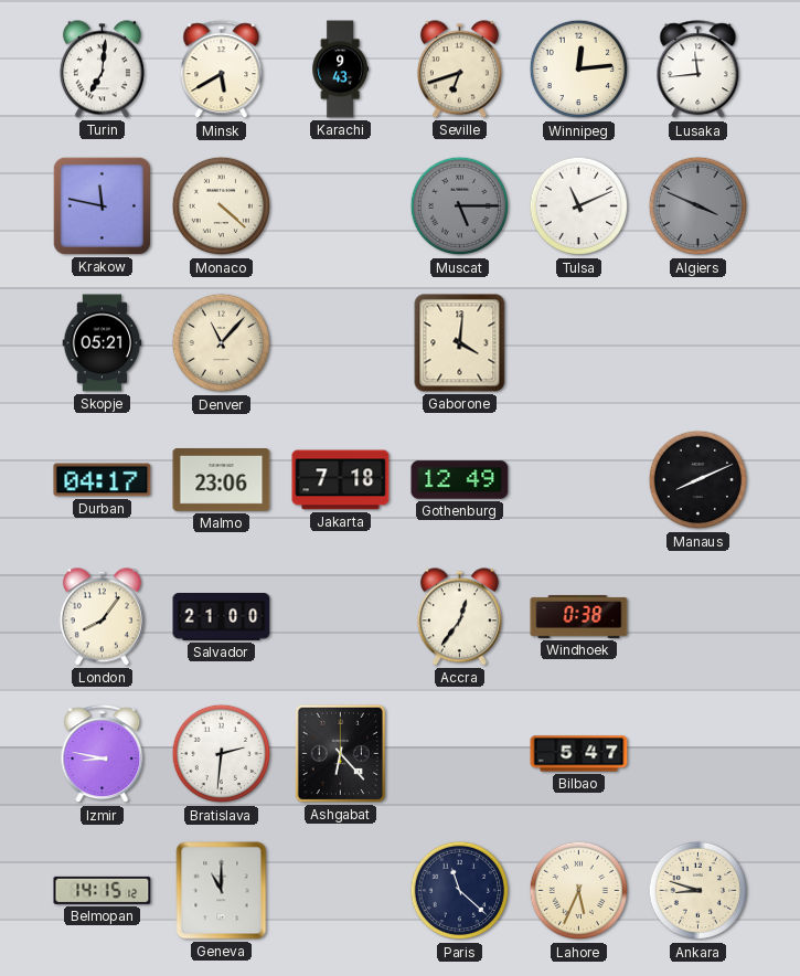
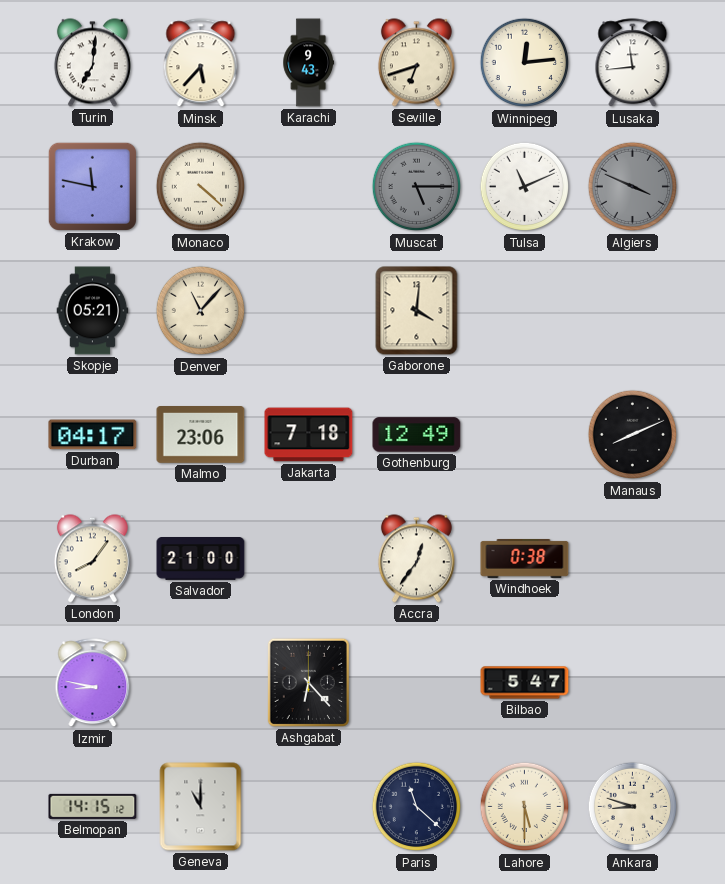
Minsk: 5:40 -> 5:37
Bratislava: 2:31 -> none
Lahore: 5:34 -> 5:30
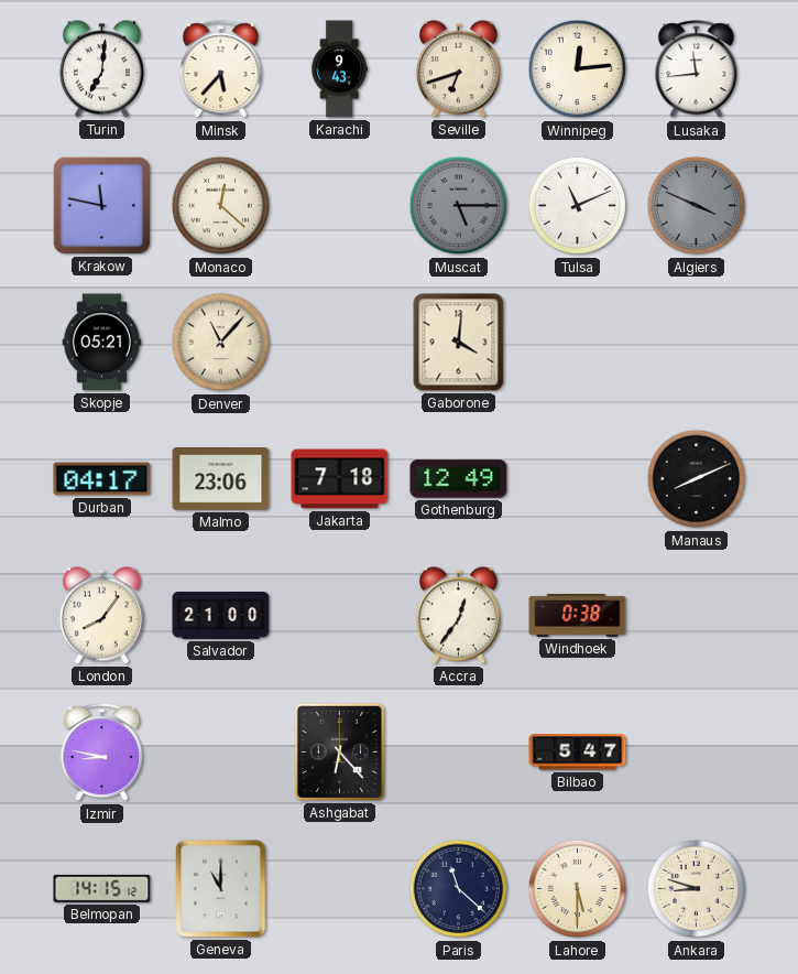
Monaco: 4:22 -> 12:22
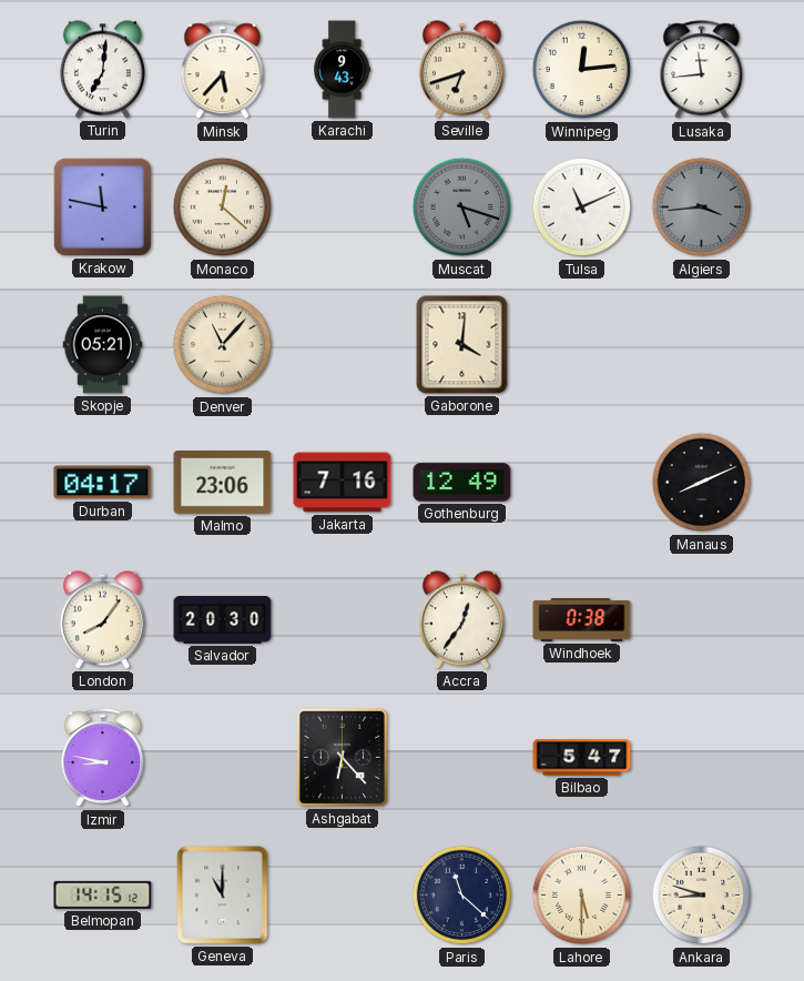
Muscat: 5:15 -> 5:18
Algiers: 3:49 -> 3:44
Jakarta: 7:18 -> 7:16
Salvador: 21:00 -> 20:30
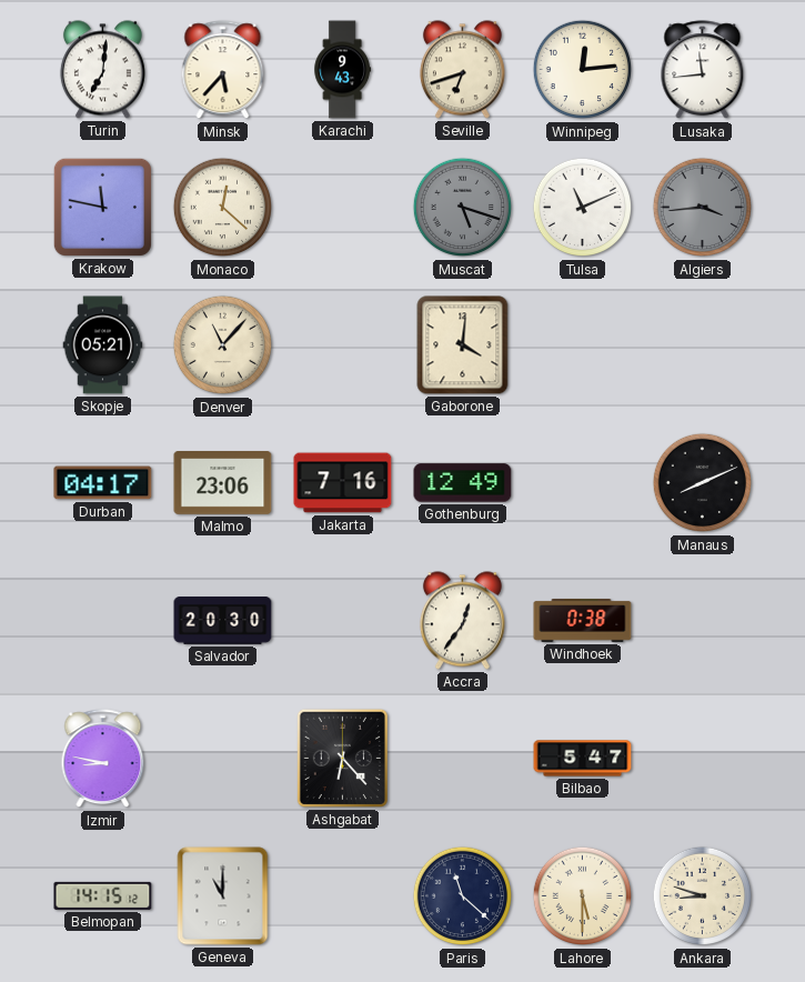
London: 8:06 -> none
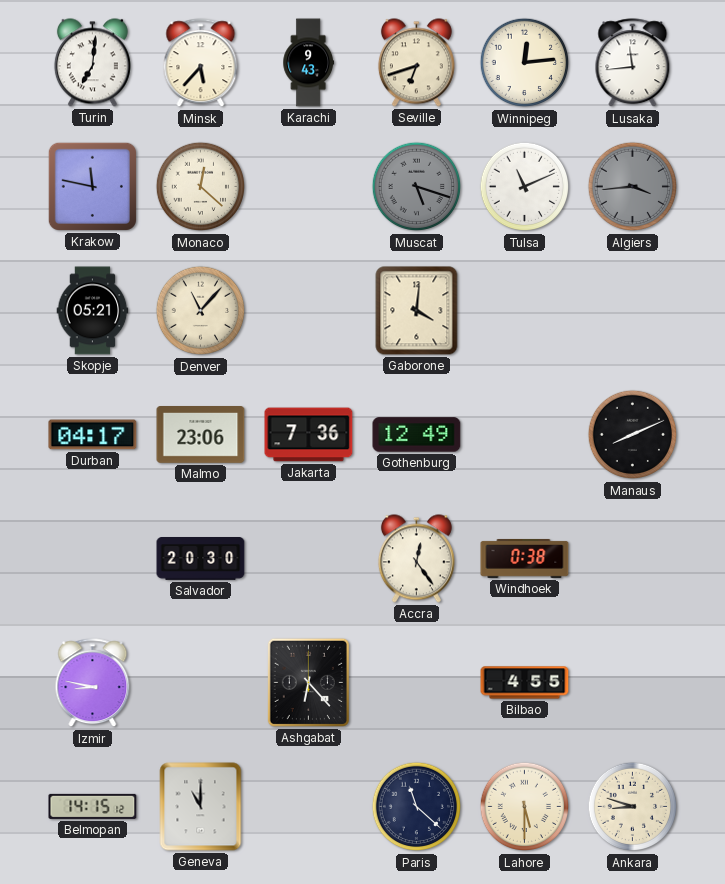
Jakarta: 7:16 -> 7:36
Accra: 12:36 -> 12:24
Bilbao: 5:47 -> 4:55
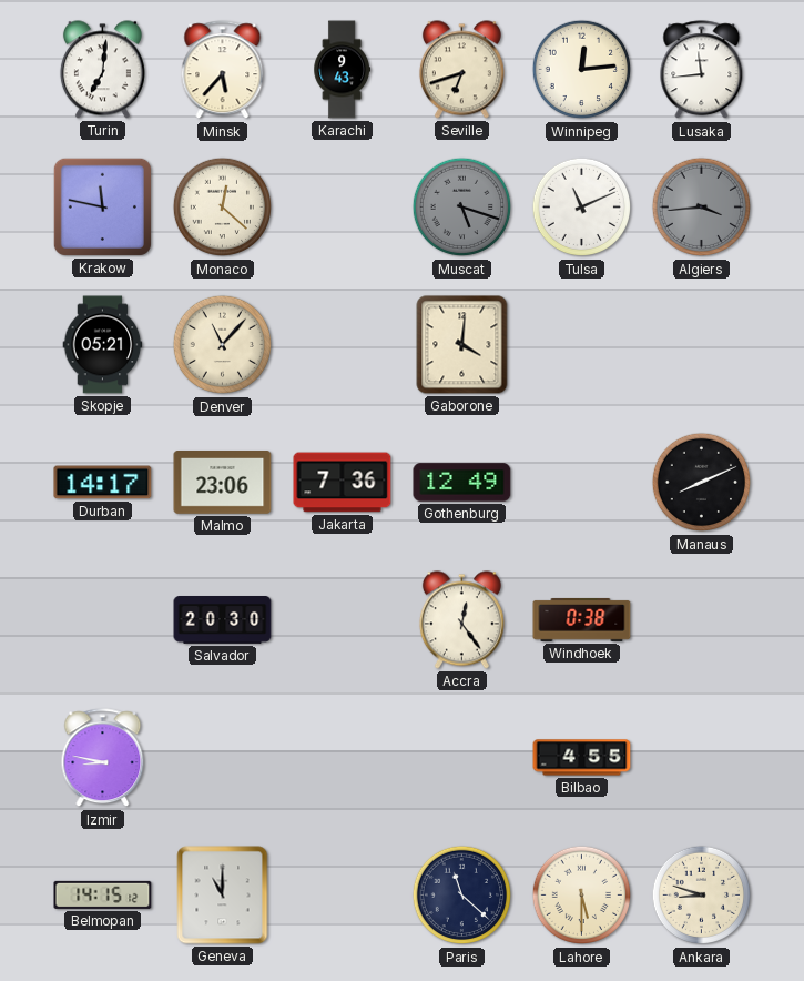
Durban: 04:17 -> 14:17
Ashgabat: 6:23 -> none
